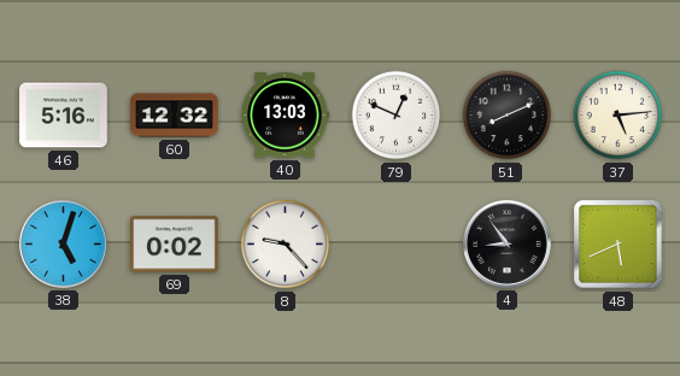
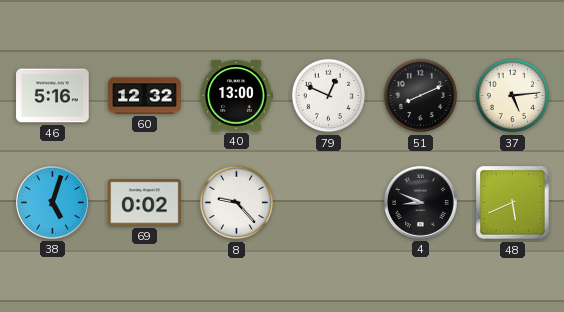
40: 13:03 -> 13:00
4: 8:54 -> 8:49
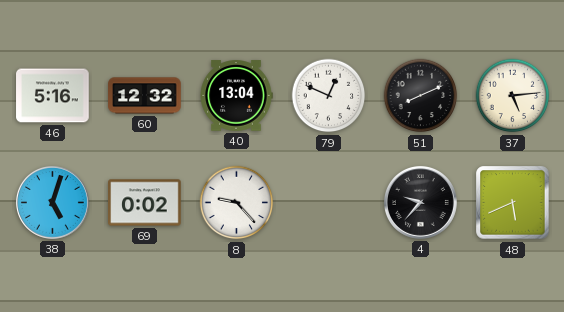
40: 13:00 -> 13:04
4: 8:49 -> 9:37
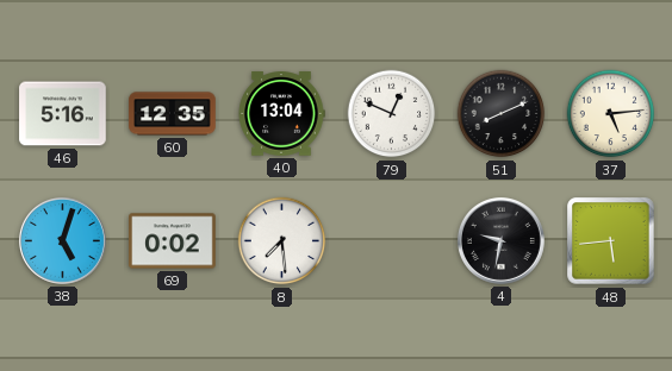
60: 12:32 -> 12:35
8: 9:23 -> 7:29
4: 9:37 -> 9:32
48: 5:41 -> 5:44
